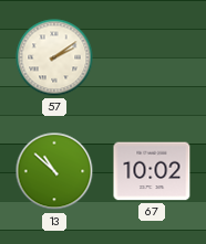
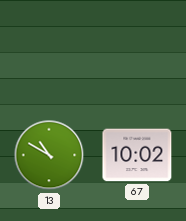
57: 2:09 -> none
13: 10:52 -> 10:50
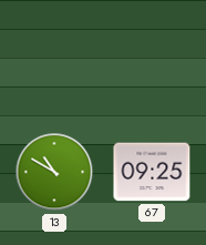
67: 10:02 -> 09:25
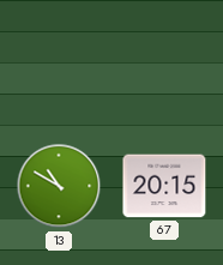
67: 09:25 -> 20:15
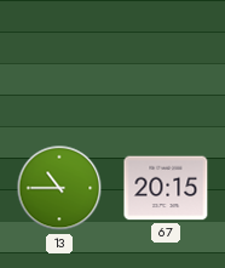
13: 10:50 -> 10:45
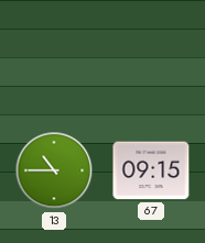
67: 20:15 -> 09:15
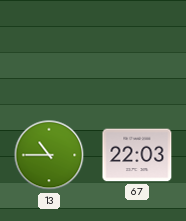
67: 09:15 -> 22:03
